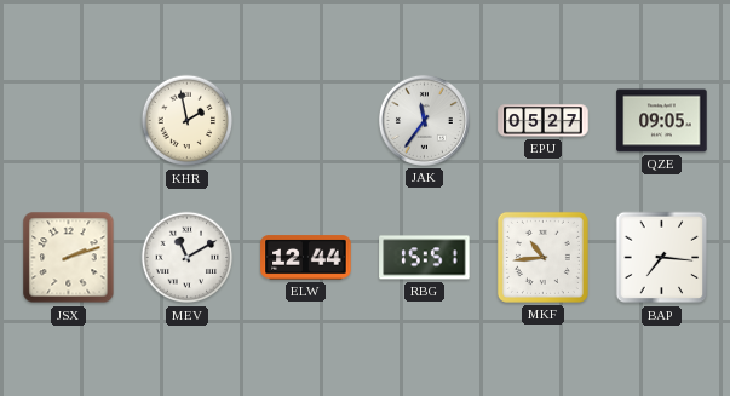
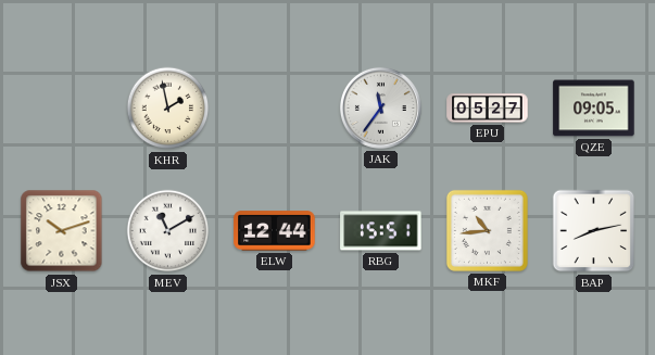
JSX: 2:12 -> 10:12
BAP: 7:16 -> 8:13
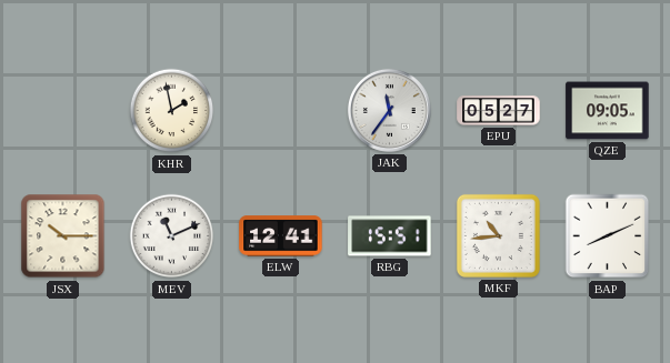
JSX: 10:12 -> 10:15
MEV: 11:10 -> 11:11
ELW: 12:44 -> 12:41
BAP: 8:13 -> 8:11
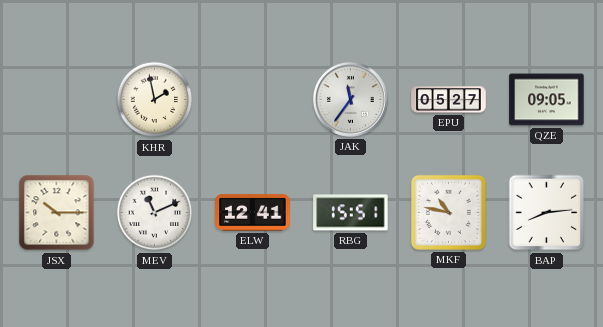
MKF: 10:44 -> 10:47
BAP: 8:11 -> 8:14
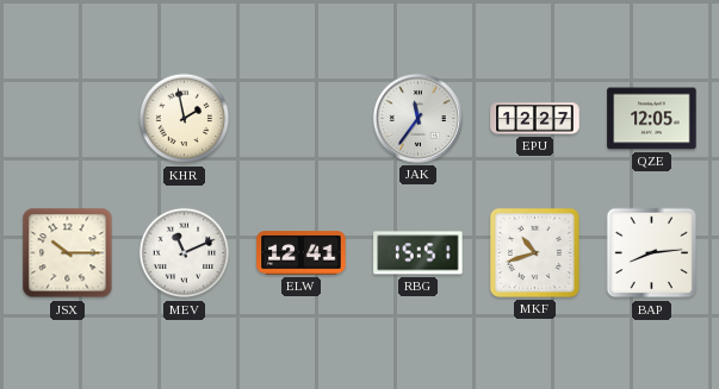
EPU: 05:27 -> 12:27
QZE: 09:05 -> 12:05
MKF: 10:47 -> 10:42
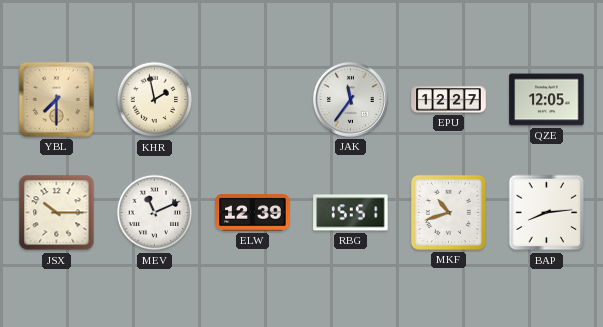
YBL: none -> 7:30
ELW: 12:41 -> 12:39
